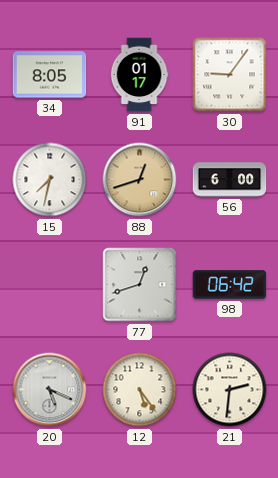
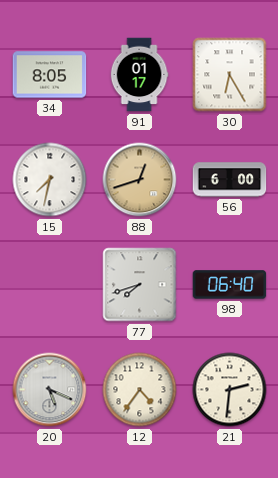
30: 9:06 -> 6:25
77: 12:42 -> 7:42
98: 06:42 -> 06:40
12: 5:24 -> 4:36
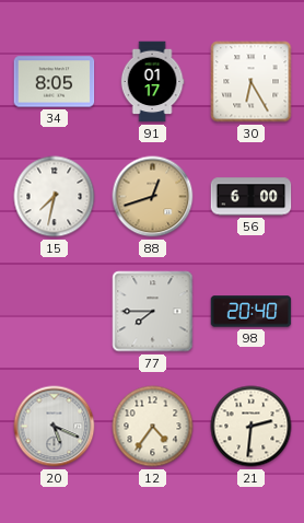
77: 7:42 -> 7:45
98: 06:40 -> 20:40
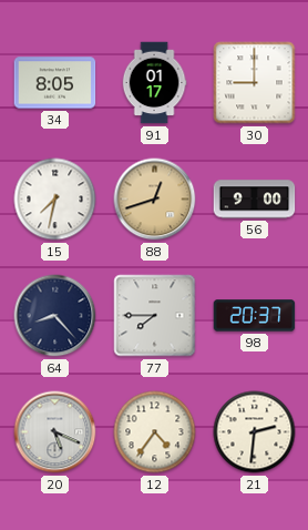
30: 6:25 -> 9:00
56: 6:00 -> 9:00
64: none -> 8:23
98: 20:40 -> 20:37
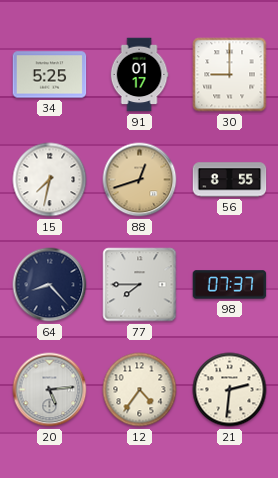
34: 8:05 -> 5:25
56: 9:00 -> 8:55
98: 20:37 -> 07:37
20: 5:19 -> 5:14
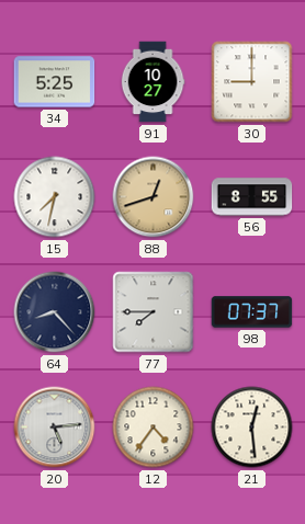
91: 01:17 -> 10:27
21: 2:31 -> 12:29
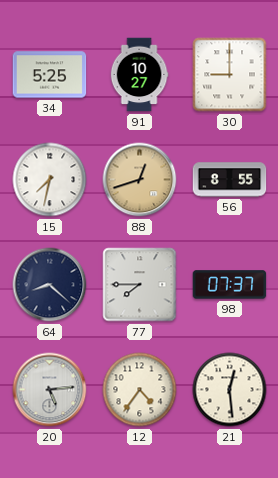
64: 8:23 -> 8:22
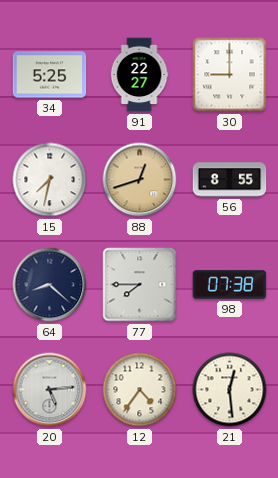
91: 10:27 -> 22:27
98: 07:37 -> 07:38
